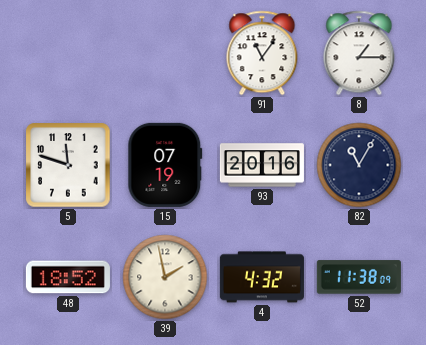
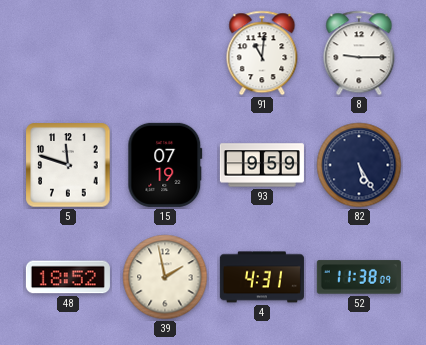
91: 11:06 -> 11:01
8: 1:15 -> 9:15
93: 20:16 -> 9:59
82: 11:05 -> 5:25
4: 4:32 -> 4:31
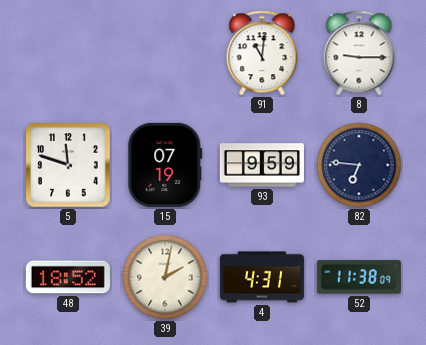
82: 5:25 -> 6:46
39: 1:58 -> 2:02
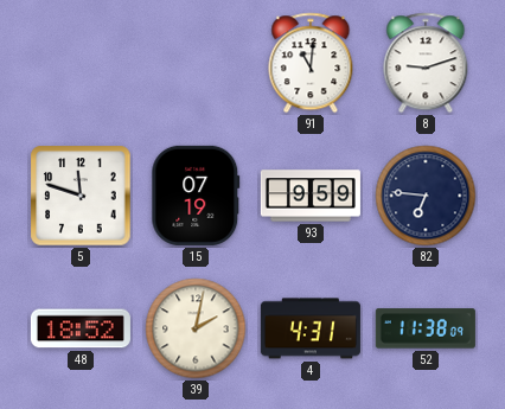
8: 9:15 -> 9:12
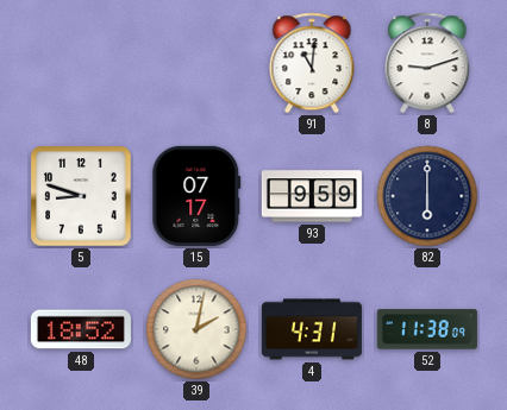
5: 11:48 -> 8:48
15: 07:19 -> 07:17
82: 6:46 -> 6:00
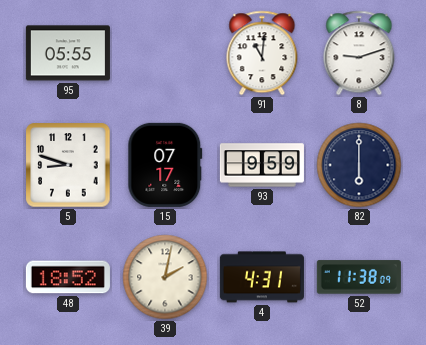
95: none -> 05:55
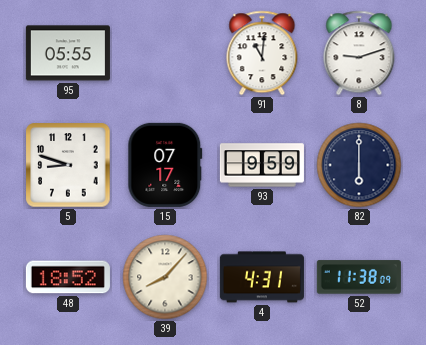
39: 2:02 -> 8:07
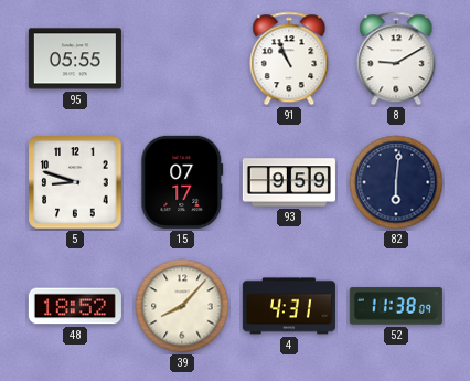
91: 11:01 -> 10:56
8: 9:12 -> 9:10
82: 6:00 -> 6:01
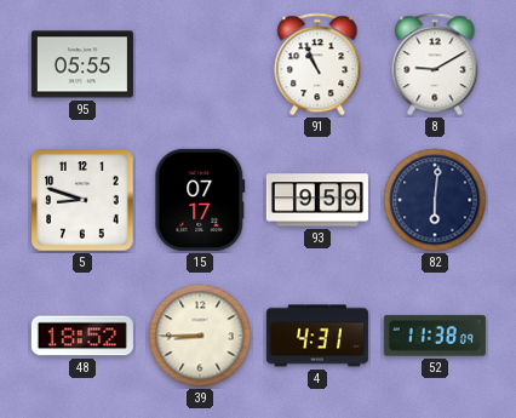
39: 8:07 -> 8:45
